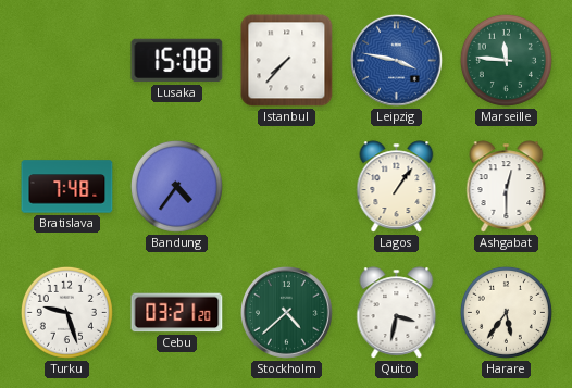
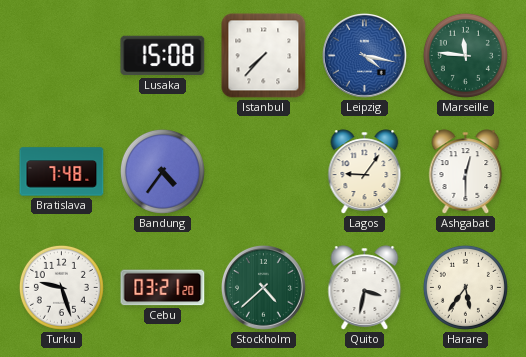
Leipzig: 3:47 -> 4:17
Lagos: 1:06 -> 9:06
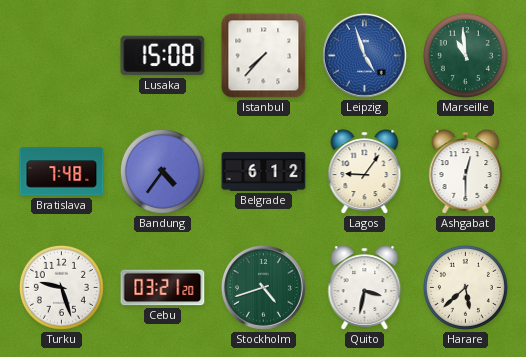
Leipzig: 4:17 -> 4:57
Marseille: 11:46 -> 10:59
Belgrade: none -> 6:12
Stockholm: 4:38 -> 4:42
Harare: 5:36 -> 5:38
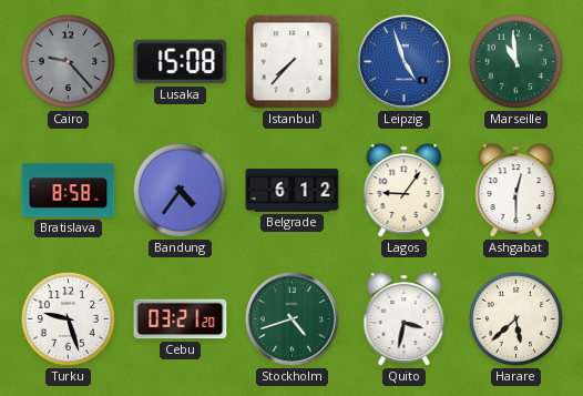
Cairo: none -> 9:23
Bratislava: 7:48 -> 8:58
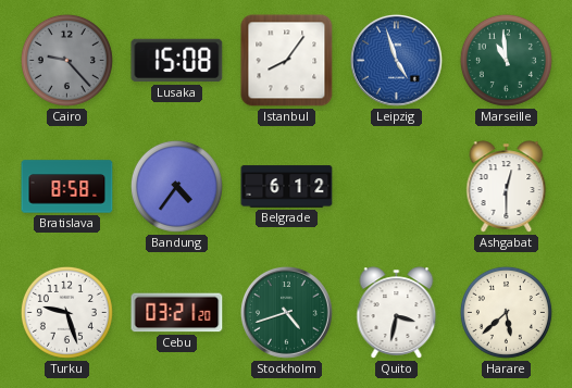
Istanbul: 7:37 -> 8:06
Lagos: 9:06 -> none
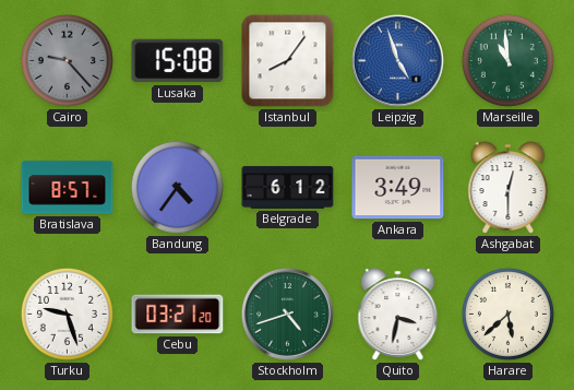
Bratislava: 8:58 -> 8:57
Ankara: none -> 3:49
